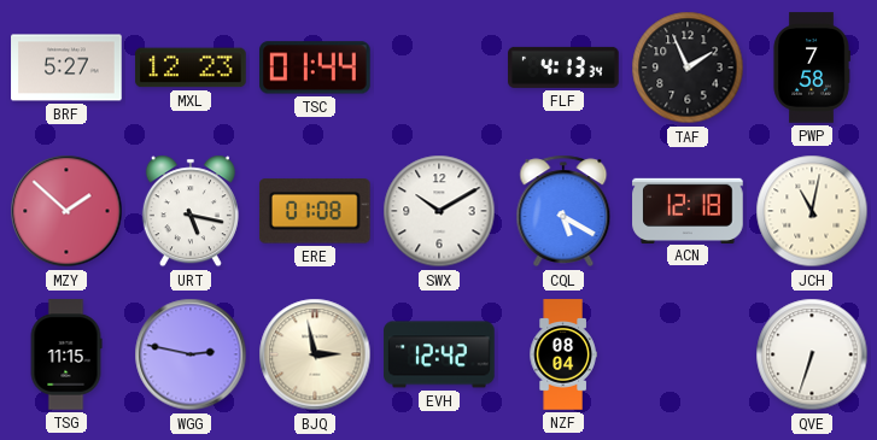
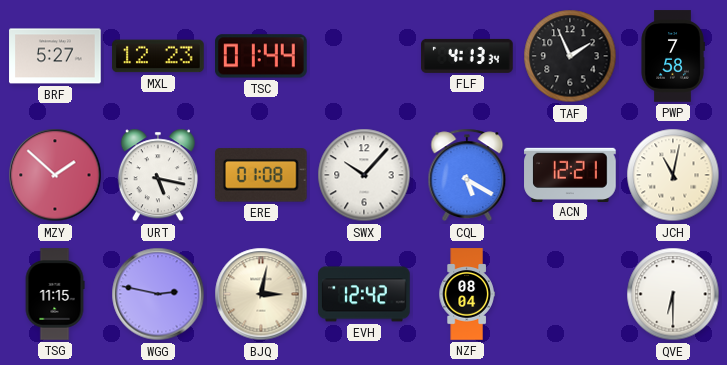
SWX: 10:10 -> 10:07
ACN: 12:18 -> 12:21
BJQ: 2:58 -> 3:02
QVE: 6:33 -> 6:30
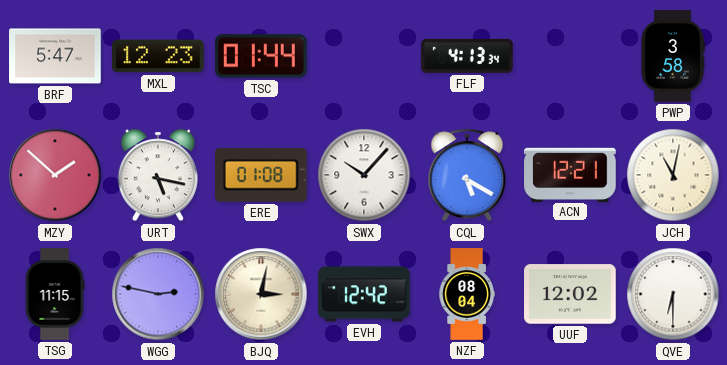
BRF: 5:27 -> 5:47
TAF: 1:56 -> none
PWP: 7:58 -> 3:58
UUF: none -> 12:02
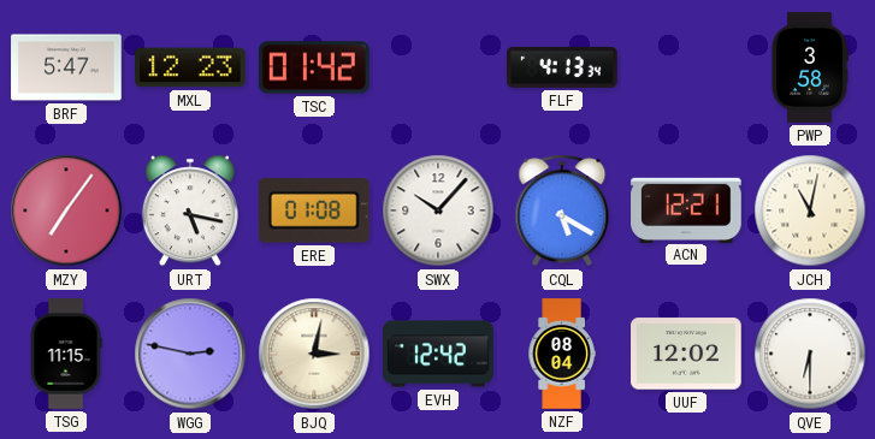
TSC: 01:44 -> 01:42
MZY: 1:52 -> 7:06
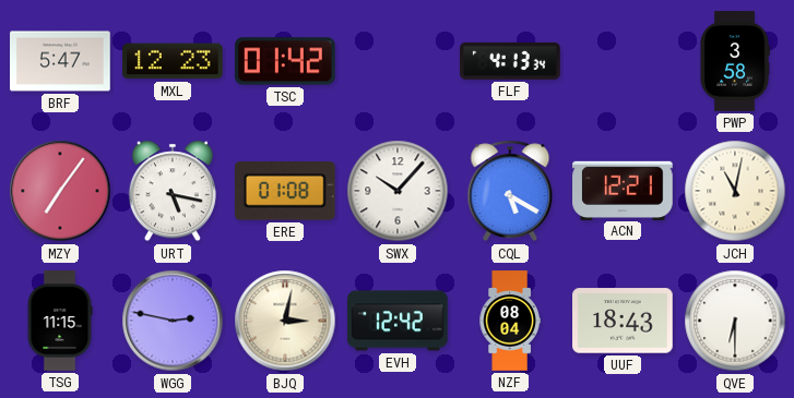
UUF: 12:02 -> 18:43
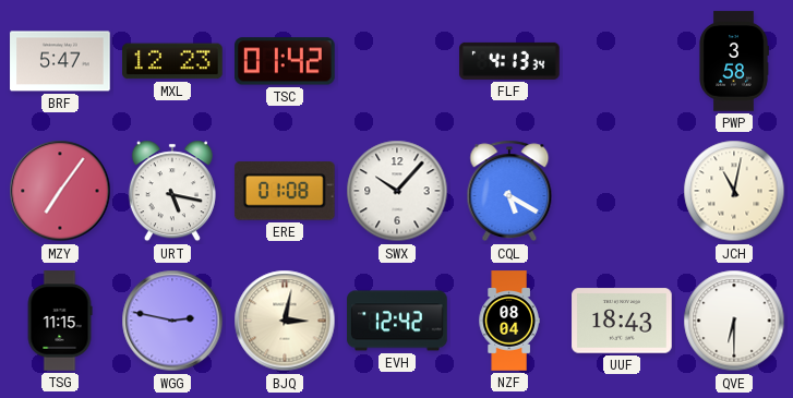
ACN: 12:21 -> none
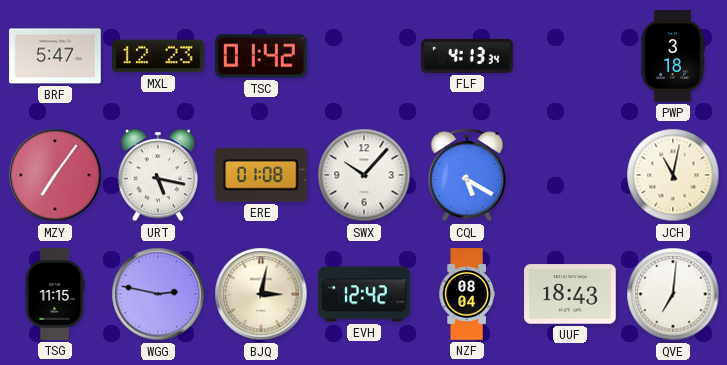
PWP: 3:58 -> 3:18
QVE: 6:30 -> 7:01
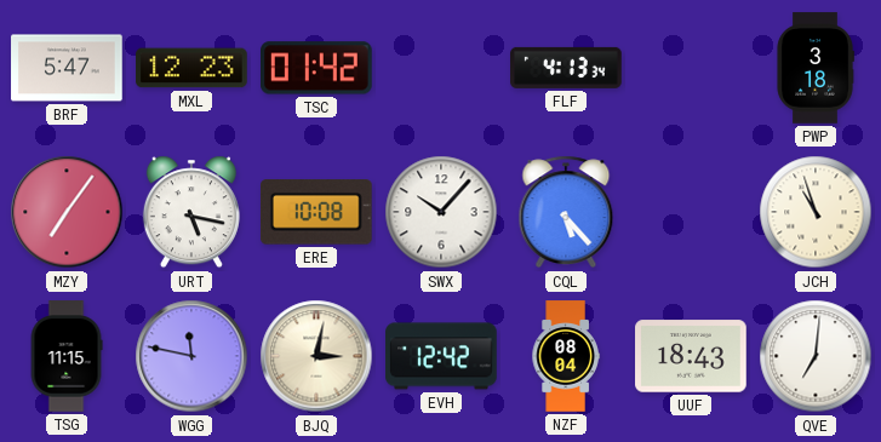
ERE: 01:08 -> 10:08
CQL: 5:20 -> 5:23
JCH: 11:02 -> 10:57
WGG: 2:47 -> 11:47
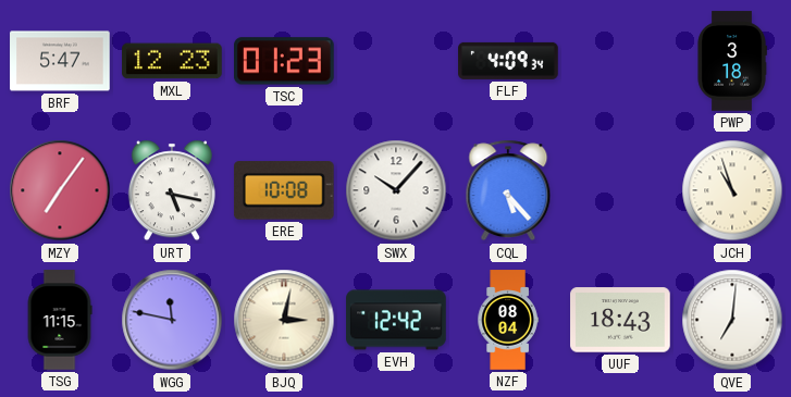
TSC: 01:42 -> 01:23
FLF: 4:13 -> 4:09
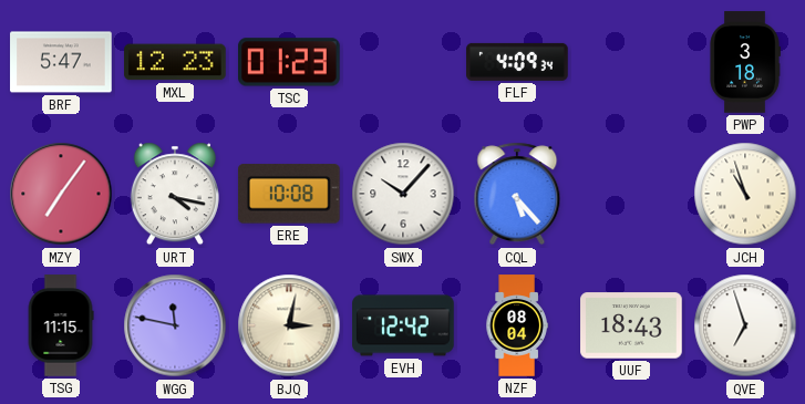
URT: 5:17 -> 4:17
QVE: 7:01 -> 6:57
